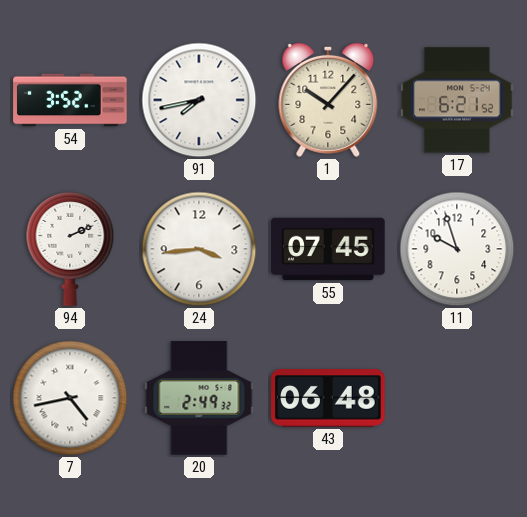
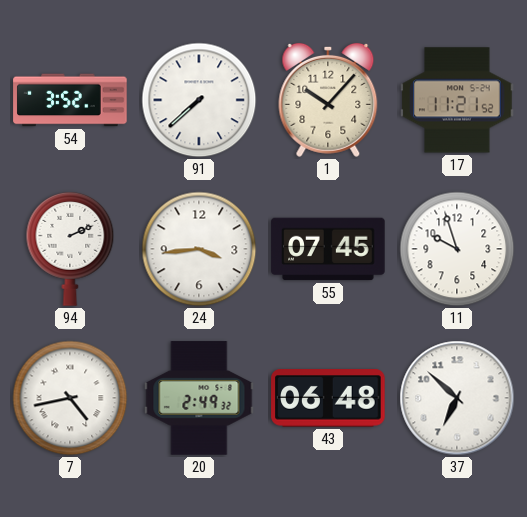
91: 7:43 -> 7:38
17: 6:21 -> 11:21
37: none -> 6:52
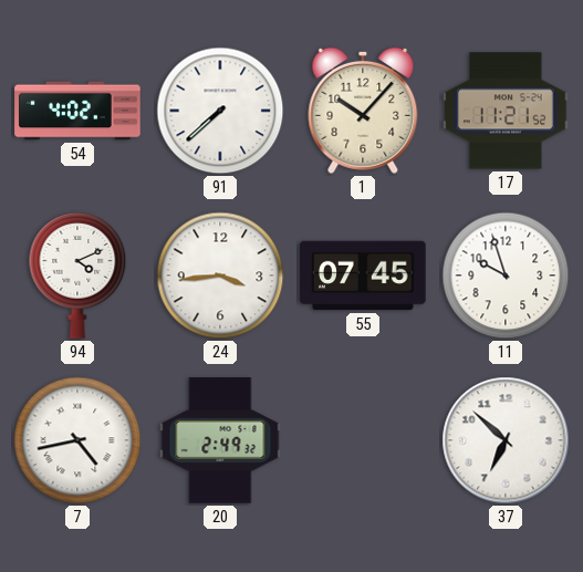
54: 3:52 -> 4:02
94: 2:11 -> 4:11
43: 06:48 -> none
